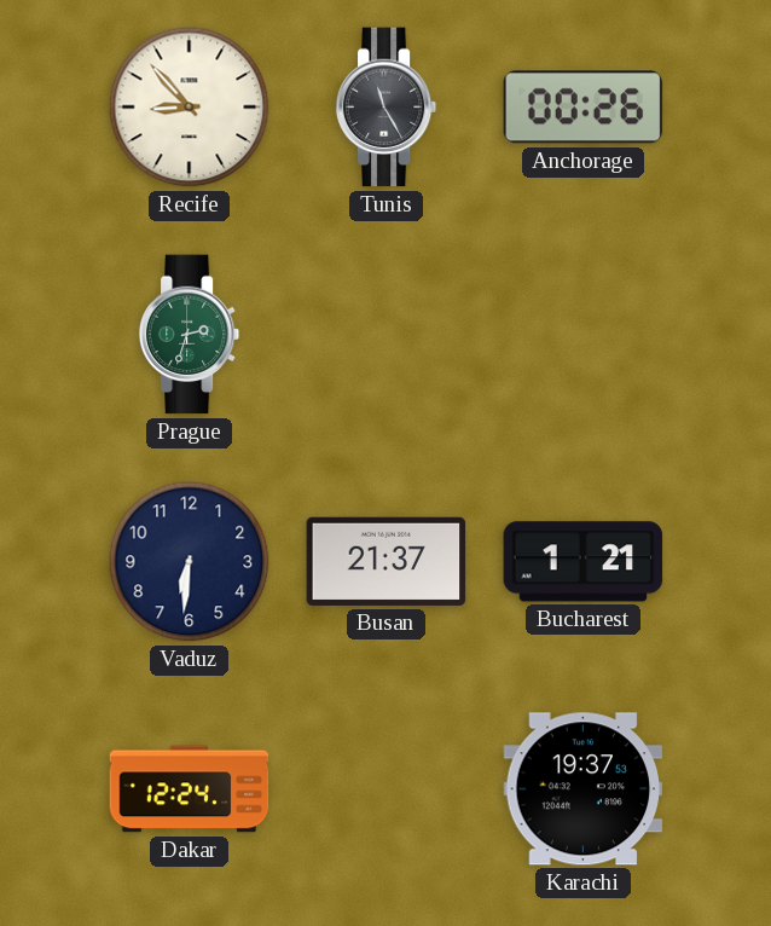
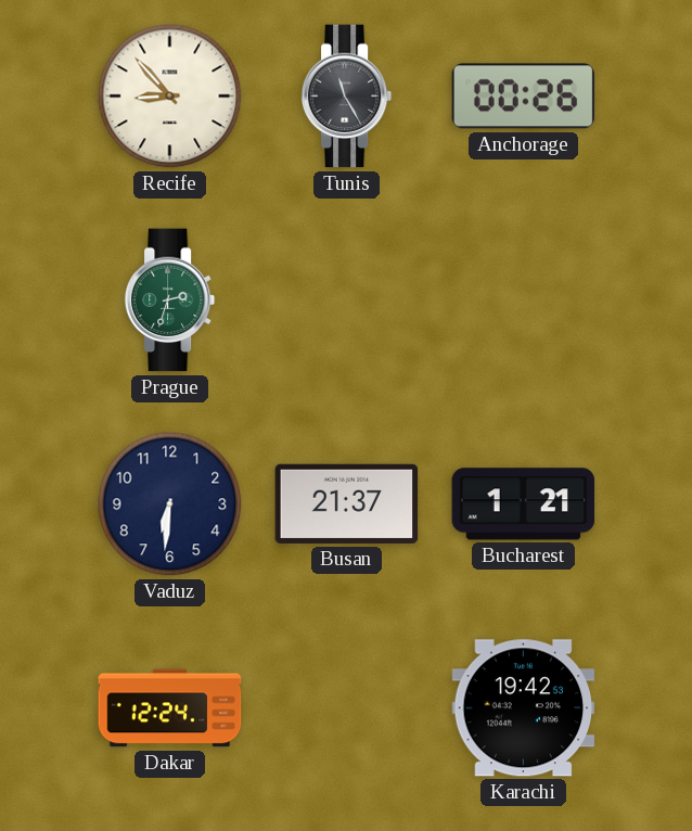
Karachi: 19:37 -> 19:42
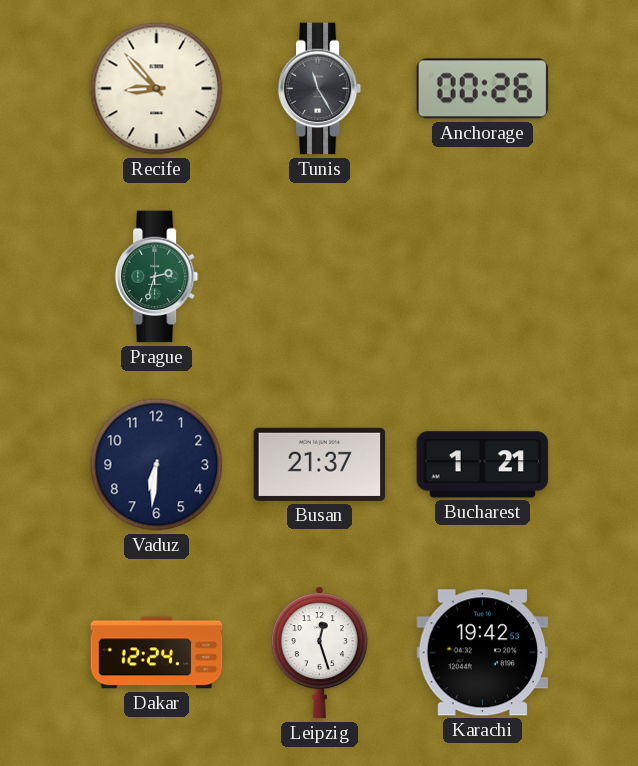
Leipzig: none -> 12:27
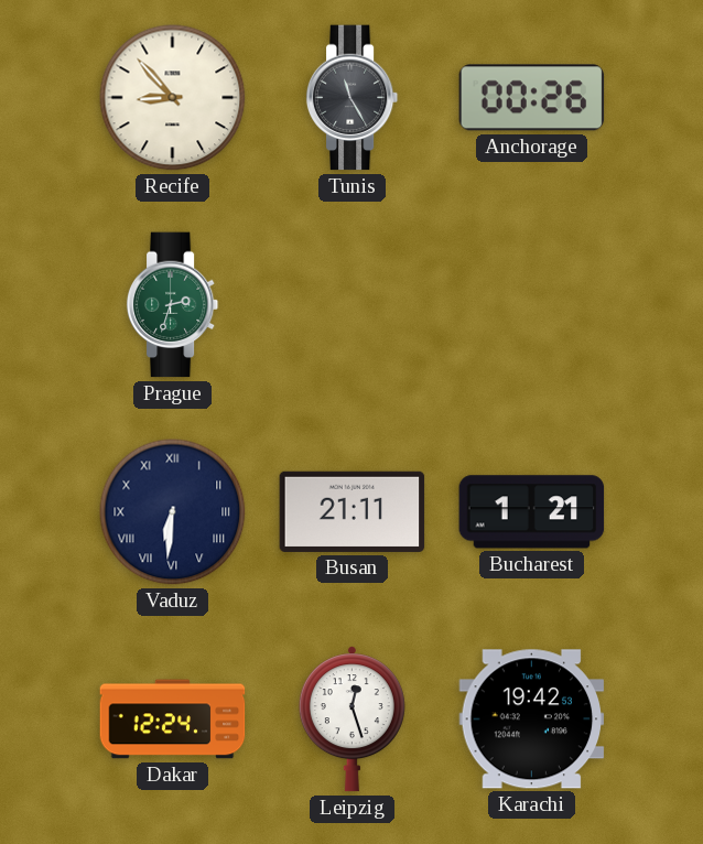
Vaduz numerals: Arabic -> Roman
Busan: 21:37 -> 21:11
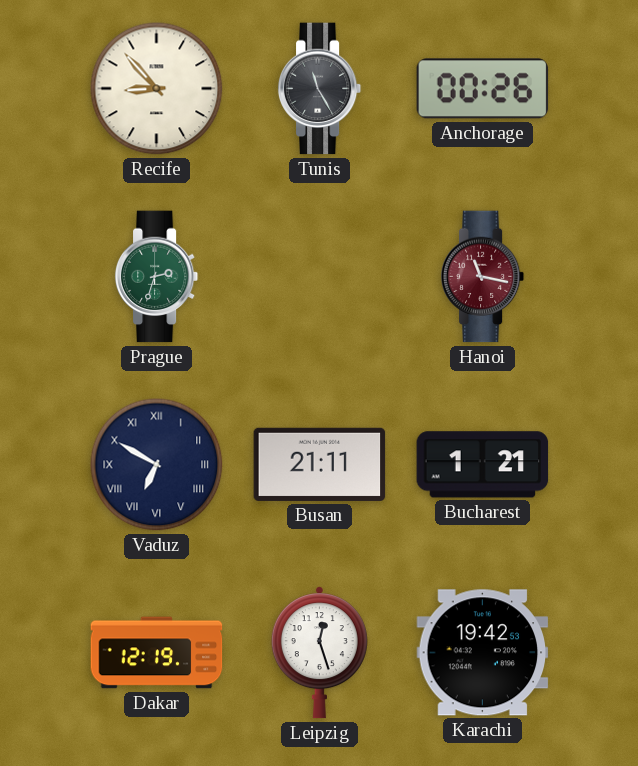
Hanoi: none -> 11:17
Vaduz: 6:31 -> 6:50
Dakar: 12:24 -> 12:19
